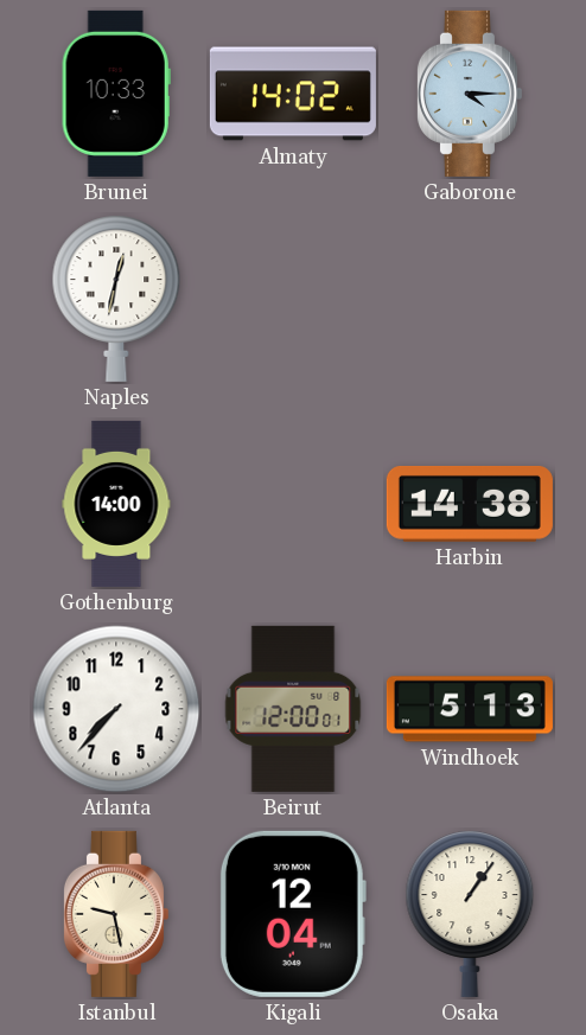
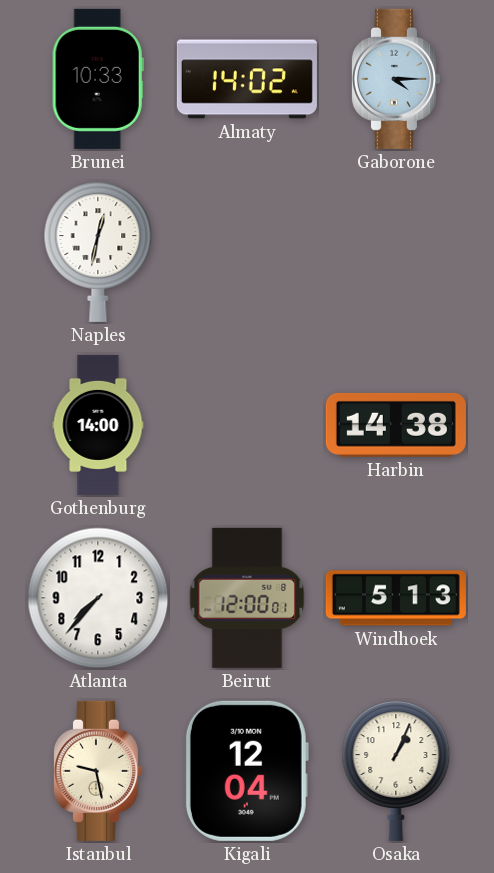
Osaka: 1:06 -> 1:04
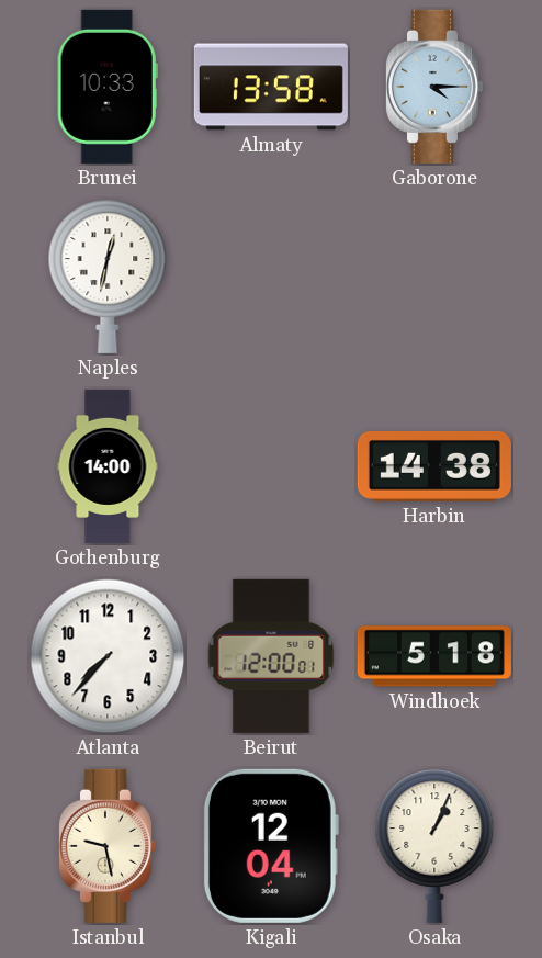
Almaty: 14:02 -> 13:58
Windhoek: 5:13 -> 5:18
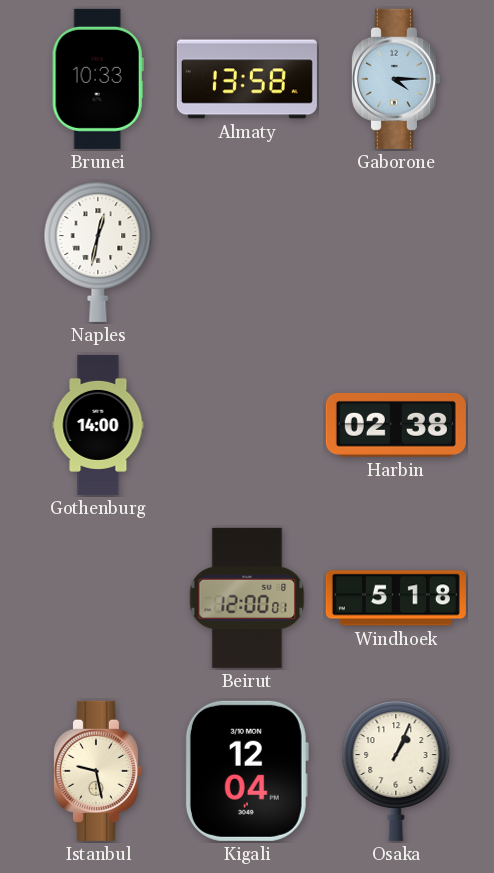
Harbin: 14:38 -> 02:38
Atlanta: 7:37 -> none
